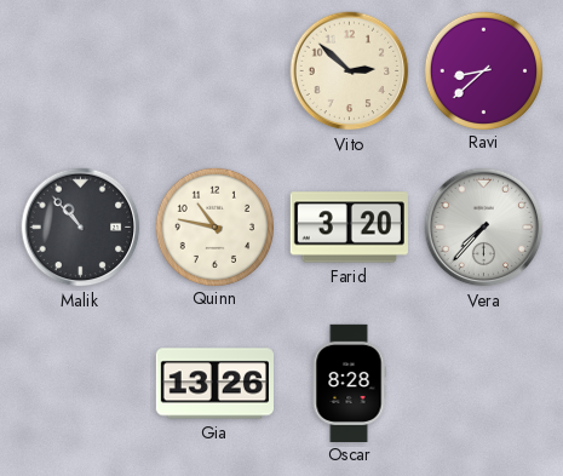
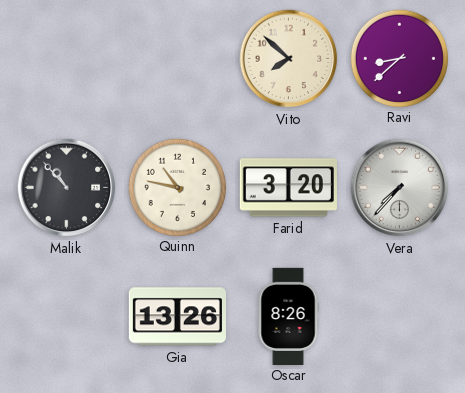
Vito: 2:52 -> 7:52
Oscar: 8:28 -> 8:26
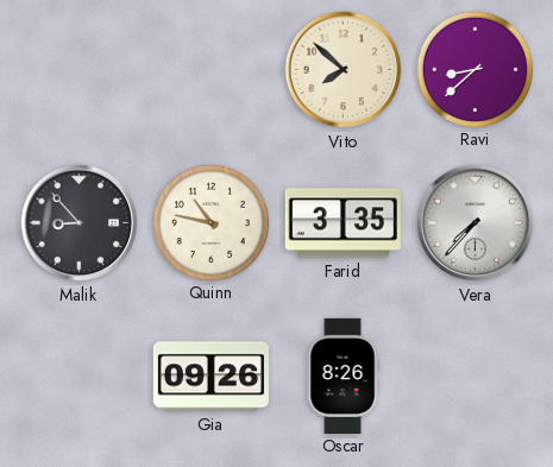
Malik: 10:53 -> 8:53
Farid: 3:20 -> 3:35
Gia: 13:26 -> 09:26
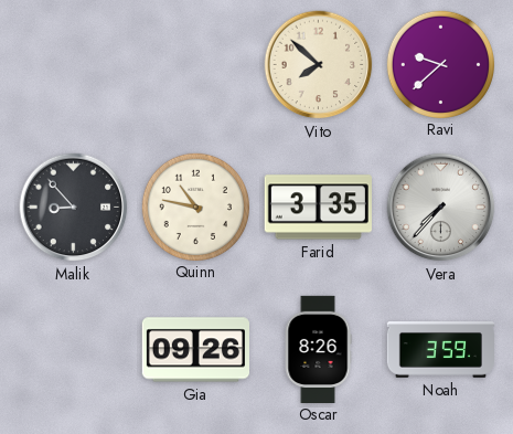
Ravi: 8:38 -> 9:38
Noah: none -> 3:59
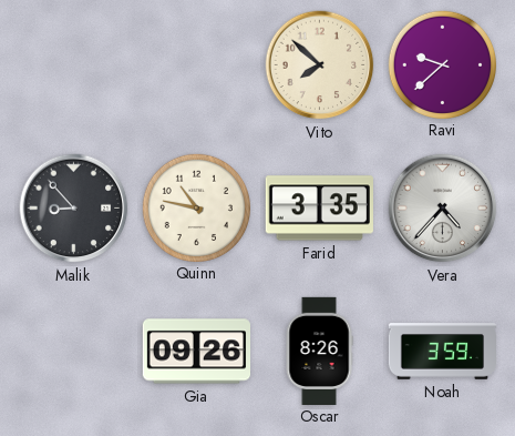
Vera: 7:37 -> 4:37
